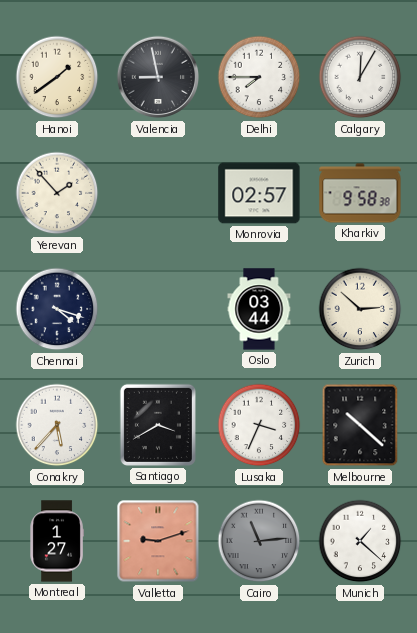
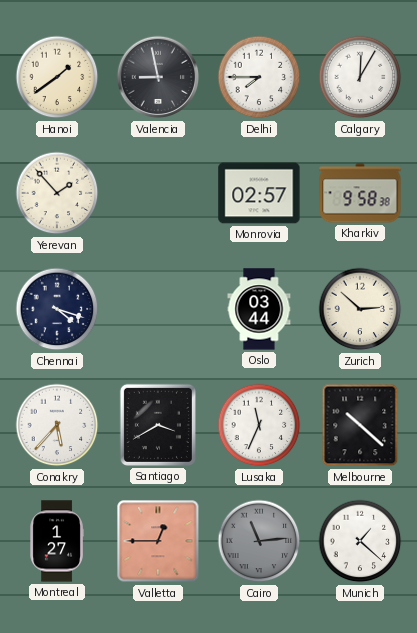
Lusaka: 3:34 -> 11:34
Valletta: 9:12 -> 12:45
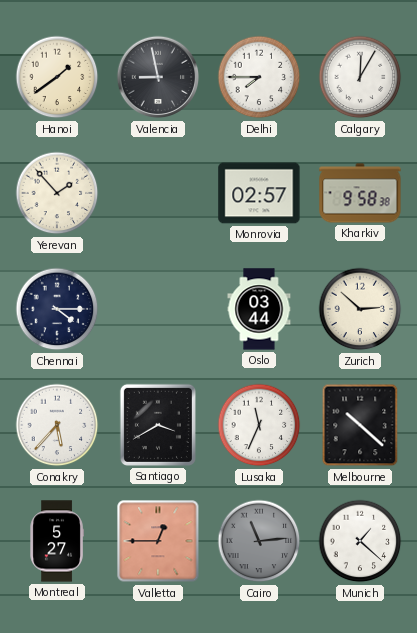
Chennai: 4:18 -> 4:15
Montreal: 1:27 -> 5:27
